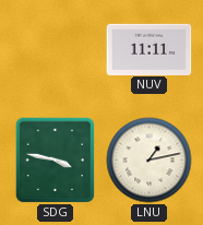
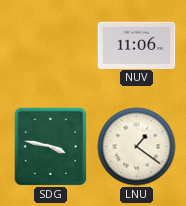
NUV: 11:11 -> 11:06
LNU: 1:13 -> 1:21
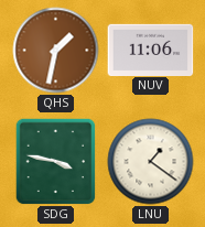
QHS: none -> 1:32
